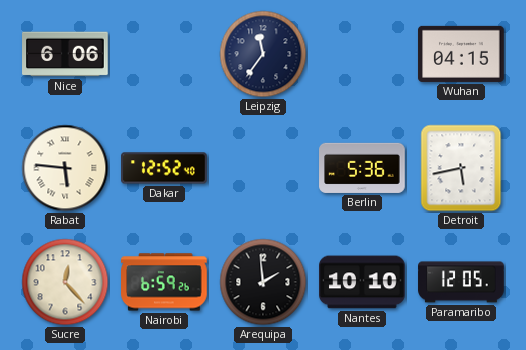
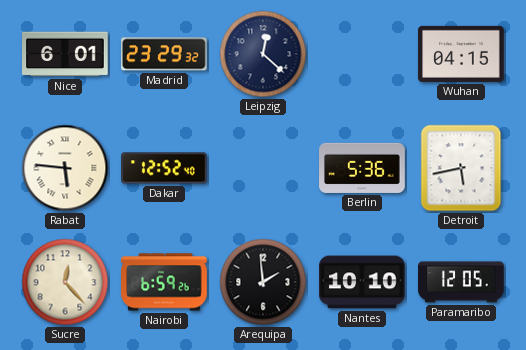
Nice: 6:06 -> 6:01
Madrid: none -> 23:29
Leipzig: 11:36 -> 12:22
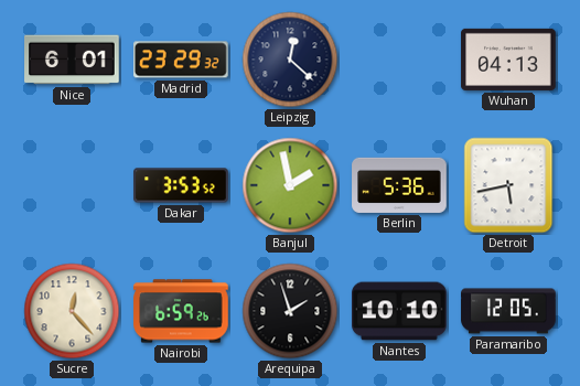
Wuhan: 04:15 -> 04:13
Rabat: 5:46 -> none
Dakar: 12:52 -> 3:53
Banjul: none -> 1:58
Arequipa: 1:59 -> 1:57
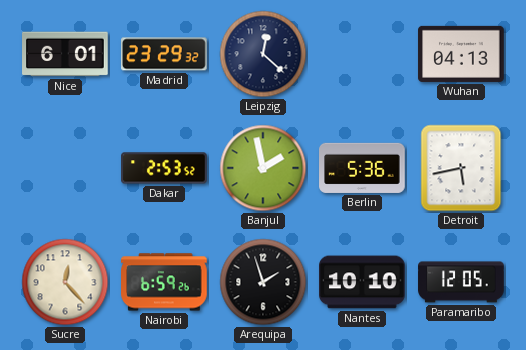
Dakar: 3:53 -> 2:53
